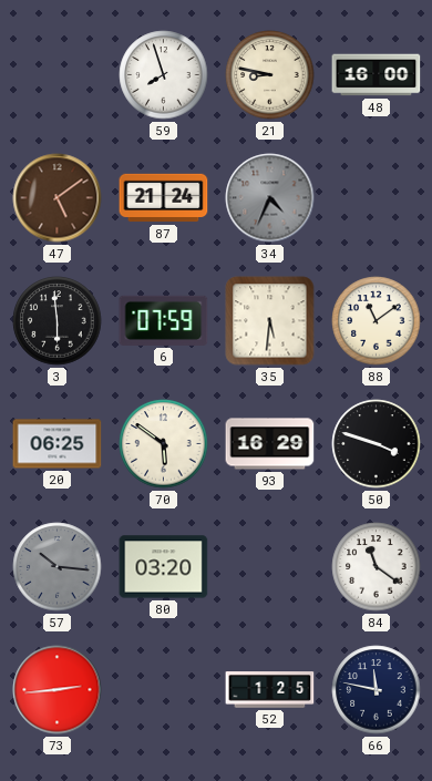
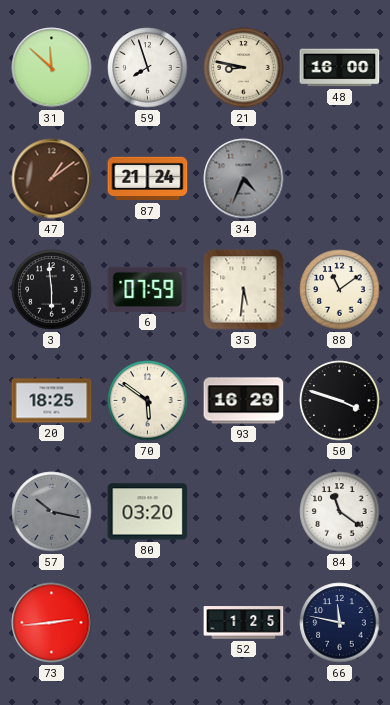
31: none -> 11:52
47: 5:09 -> 1:09
20: 06:25 -> 18:25
57: 10:16 -> 10:17
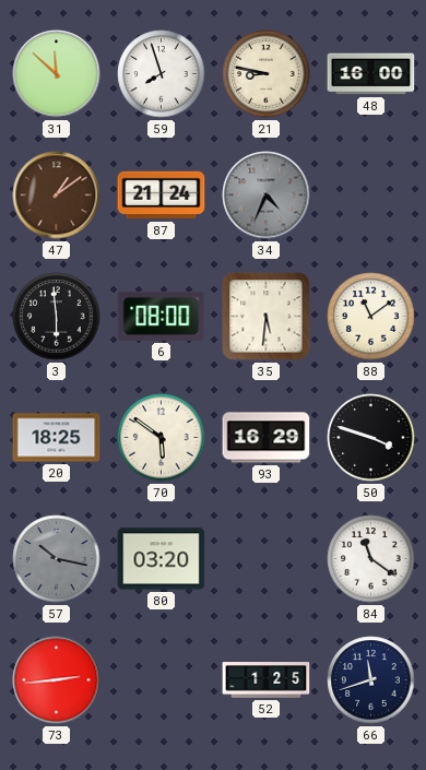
6: 07:59 -> 08:00
66: 11:47 -> 11:42
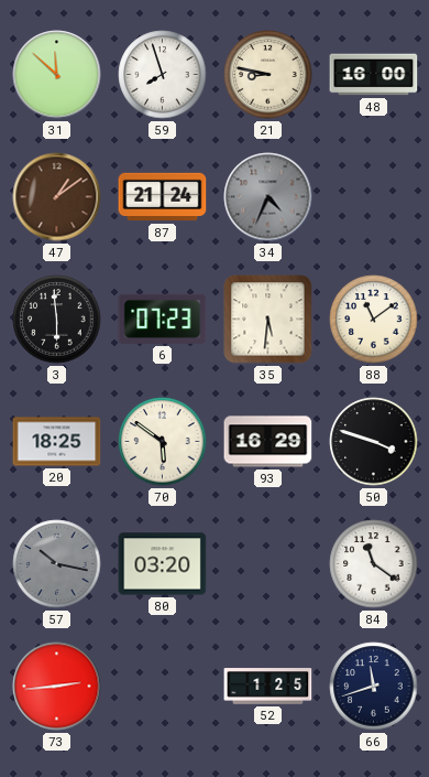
6: 08:00 -> 07:23
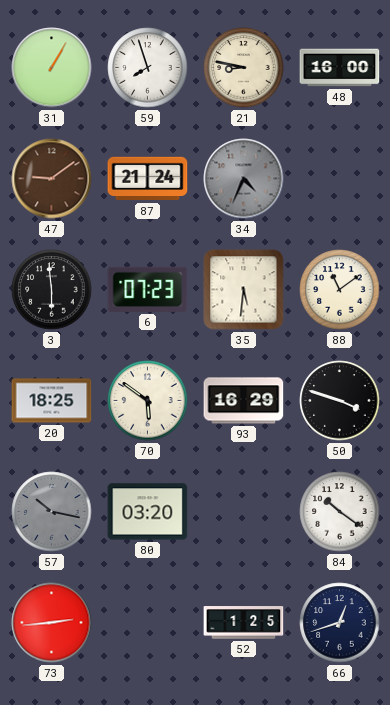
31: 11:52 -> 1:05
47: 1:09 -> 9:09
84: 11:21 -> 10:21
66: 11:42 -> 12:42
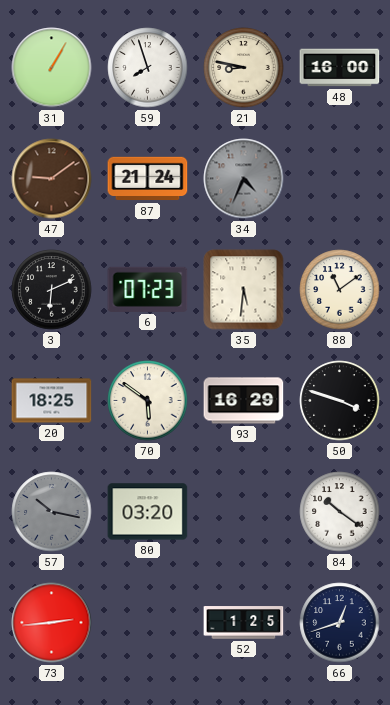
3: 5:59 -> 6:11
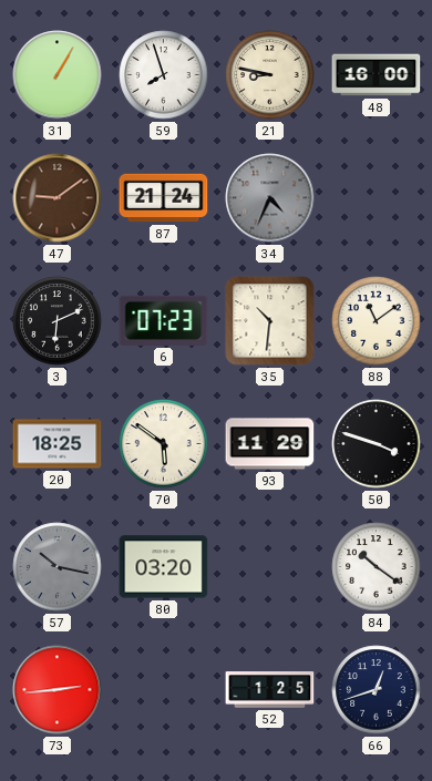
35: 5:31 -> 10:31
93: 16:29 -> 11:29
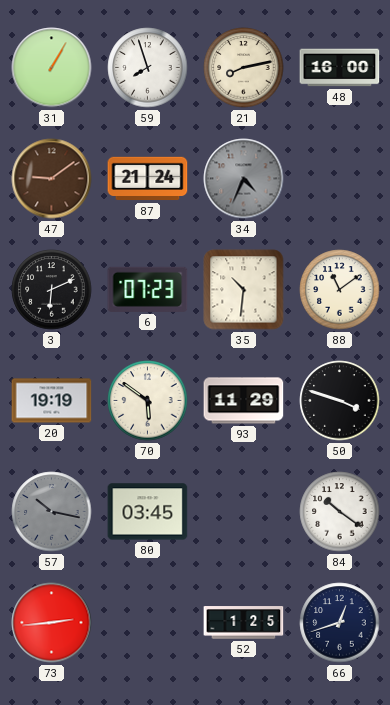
21: 8:47 -> 8:13
20: 18:25 -> 19:19
80: 03:20 -> 03:45
